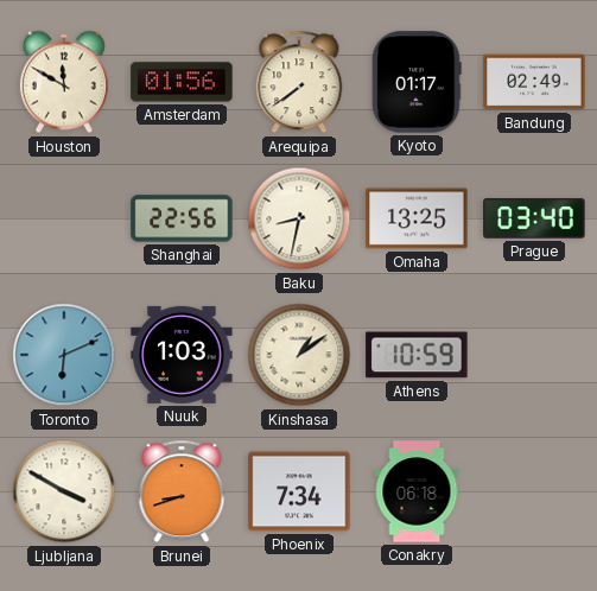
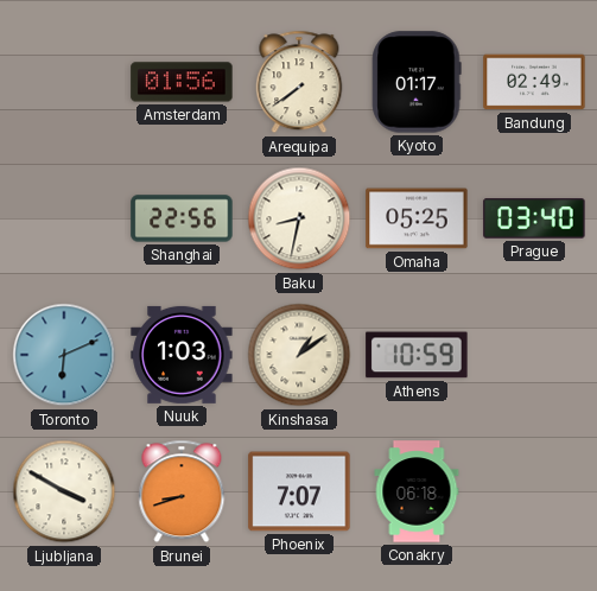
Houston: 11:50 -> none
Omaha: 13:25 -> 05:25
Phoenix: 7:34 -> 7:07
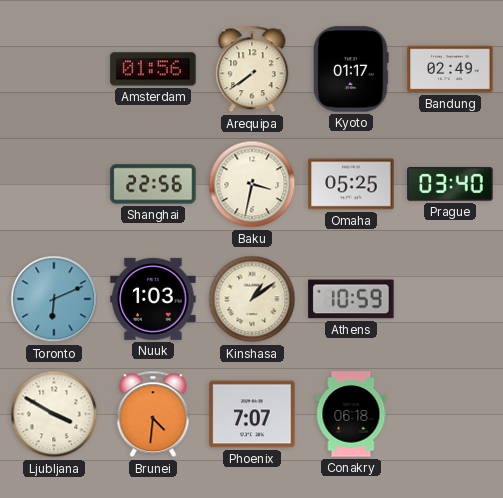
Baku: 8:32 -> 3:32
Brunei: 8:42 -> 4:31
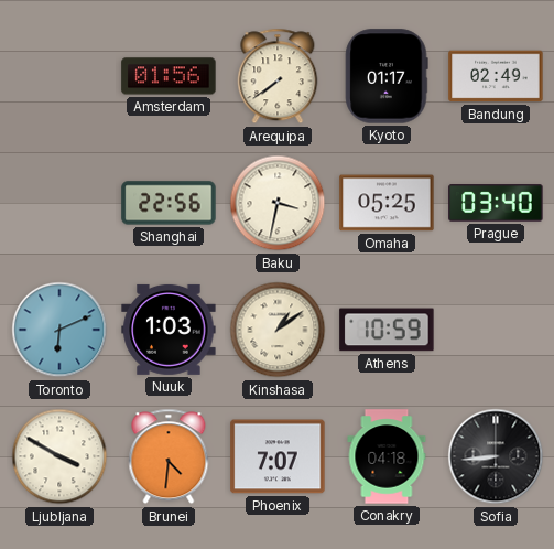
Conakry: 06:18 -> 04:18
Sofia: none -> 8:44
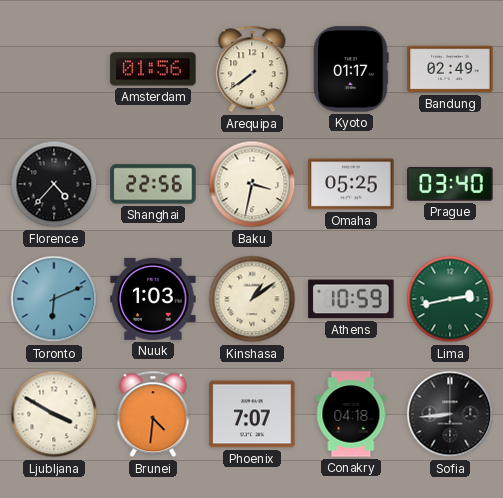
Florence: none -> 4:37
Lima: none -> 2:43
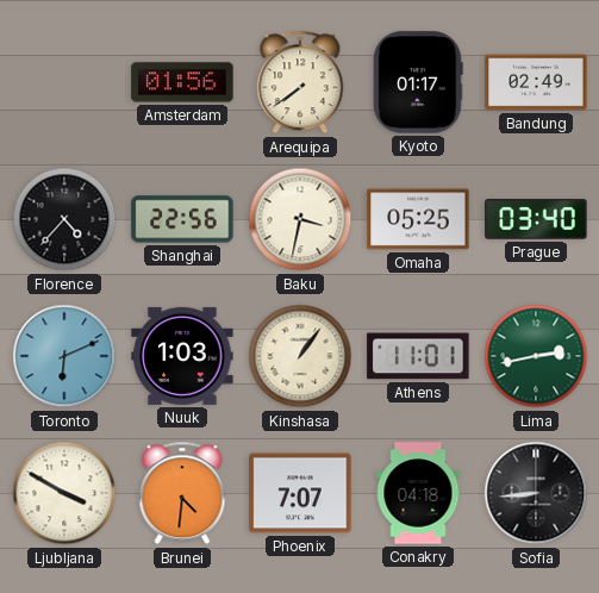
Kinshasa: 1:09 -> 1:06
Athens: 10:59 -> 11:01
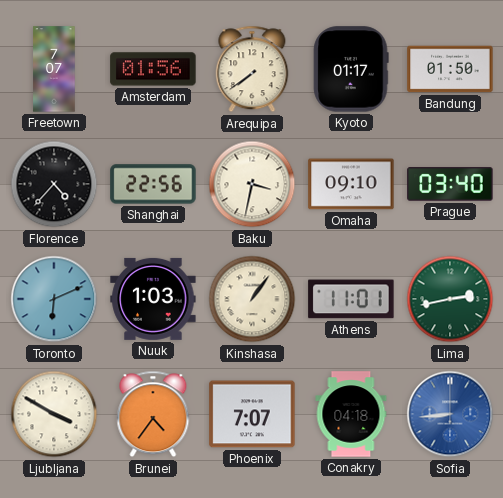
Freetown: none -> 7:07
Bandung: 02:49 -> 01:50
Omaha: 05:25 -> 09:10
Brunei: 4:31 -> 4:36
Sofia dial: black -> blue
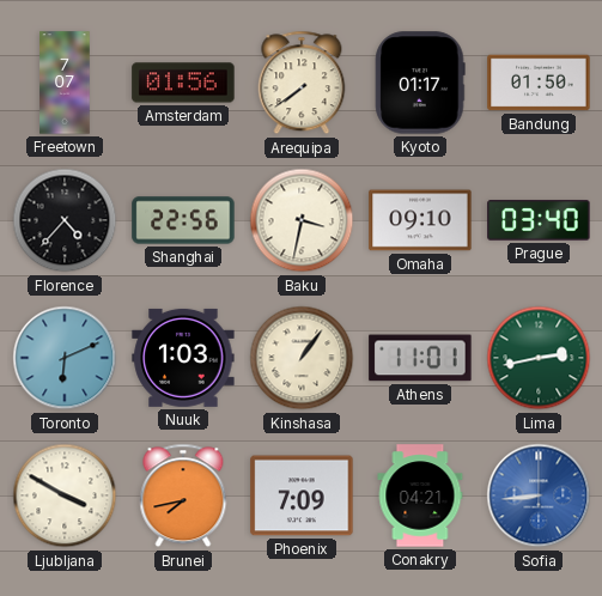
Brunei: 4:36 -> 7:43
Phoenix: 7:07 -> 7:09
Conakry: 04:18 -> 04:21
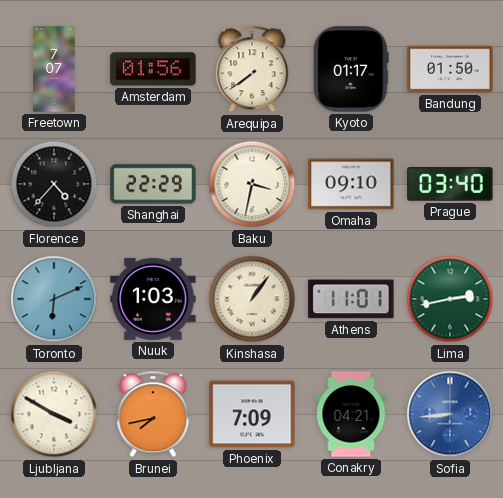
Shanghai: 22:56 -> 22:29
